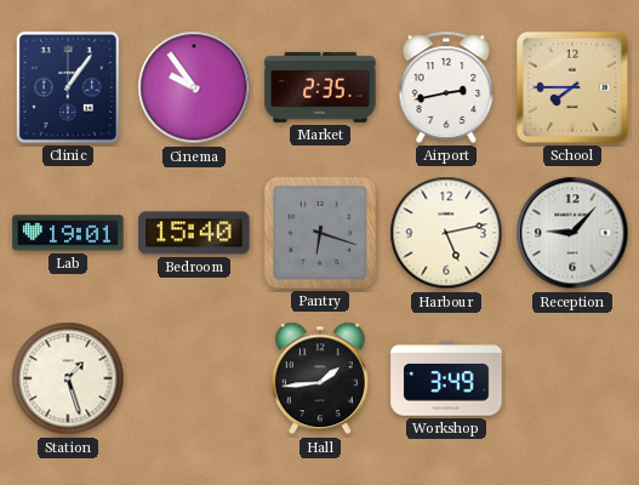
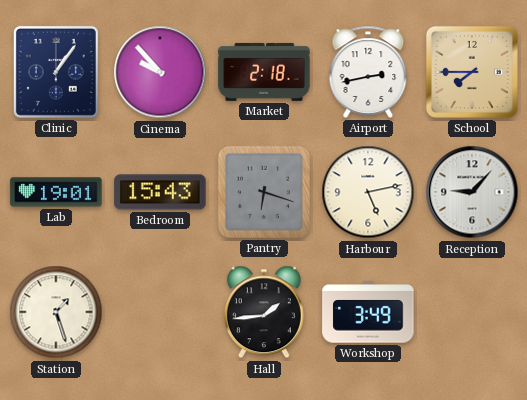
Cinema: 9:54 -> 9:53
Market: 2:35 -> 2:18
Bedroom: 15:40 -> 15:43
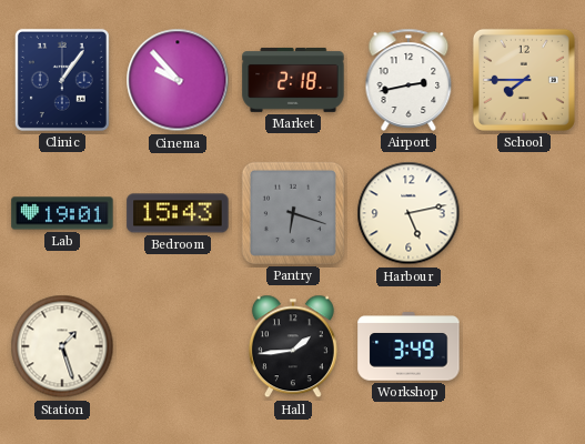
Reception: 9:07 -> none
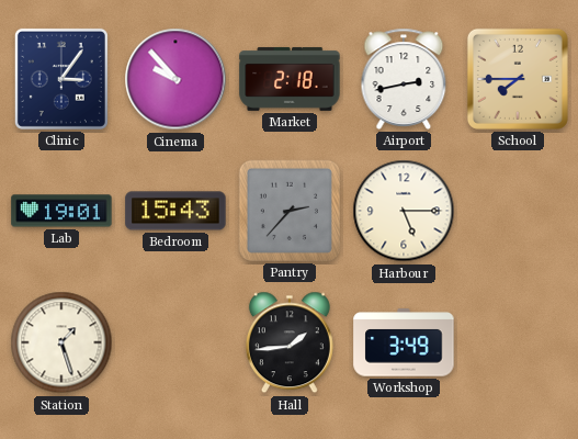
Clinic: 1:06 -> 3:06
Pantry: 6:18 -> 2:37
Harbour: 5:13 -> 5:15
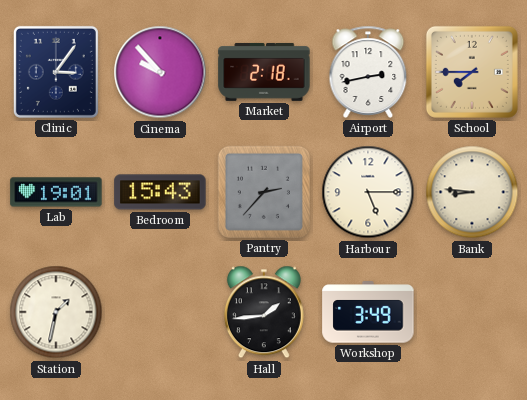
Bank: none -> 8:46
Station: 1:27 -> 1:32
